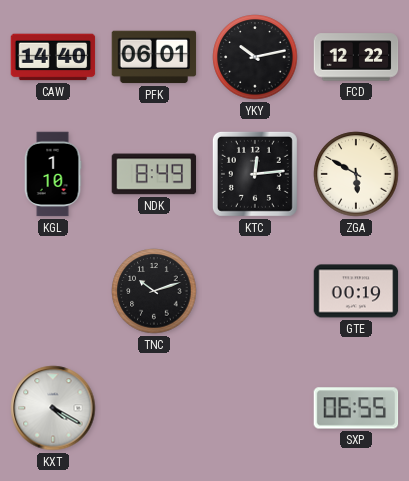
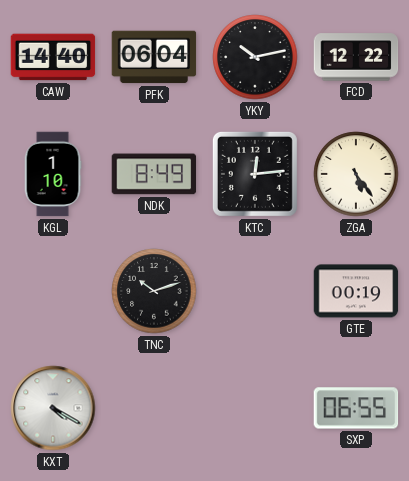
PFK: 06:01 -> 06:04
ZGA: 5:50 -> 5:24
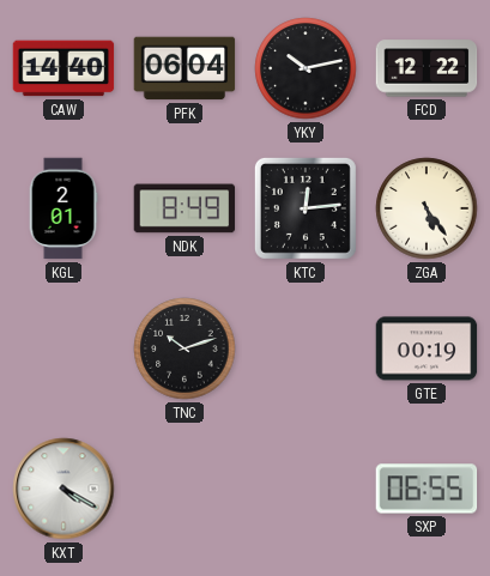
KGL: 1:10 -> 2:01
